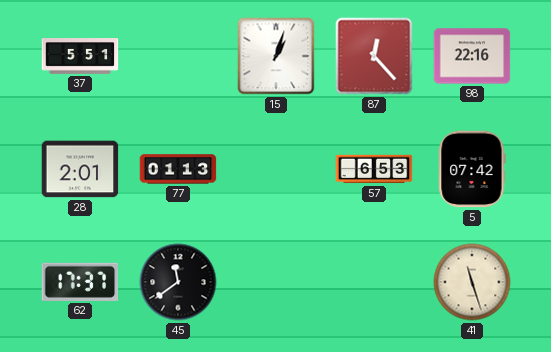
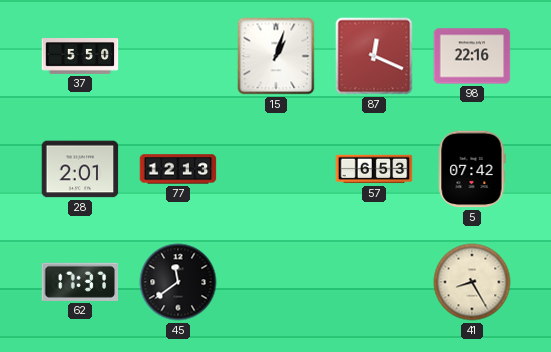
37: 5:51 -> 5:50
87: 12:23 -> 12:19
77: 01:13 -> 12:13
41: 11:27 -> 8:25
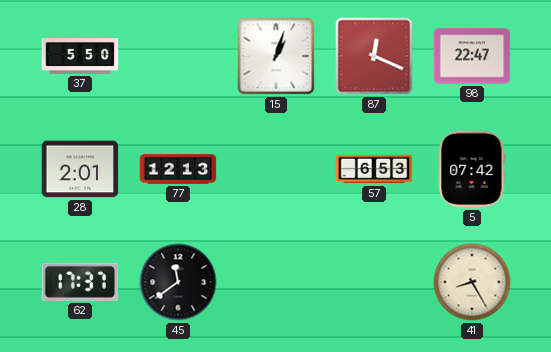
98: 22:16 -> 22:47
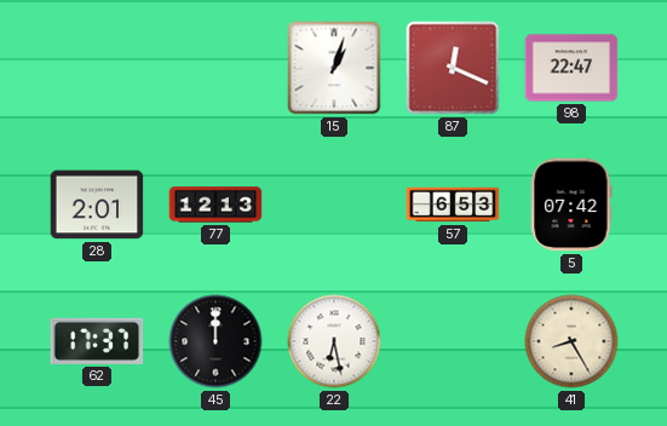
37: 5:50 -> none
45: 11:39 -> 12:00
22: none -> 6:28
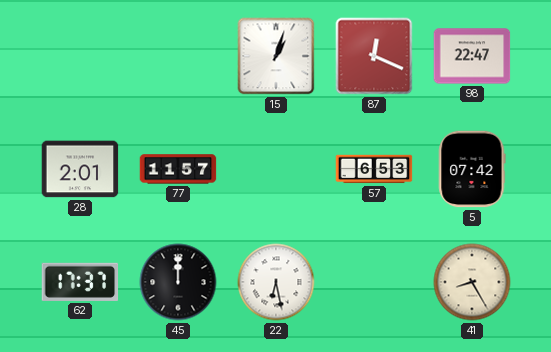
77: 12:13 -> 11:57
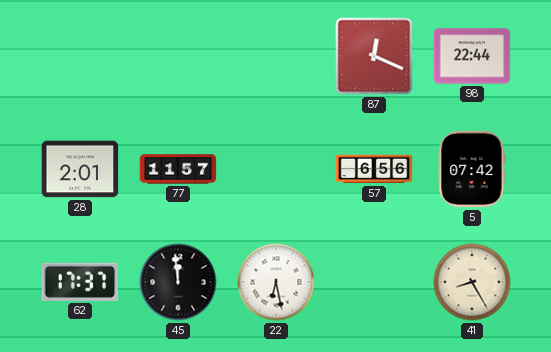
15: 1:03 -> none
98: 22:47 -> 22:44
57: 6:53 -> 6:56
45: 12:00 -> 11:59
